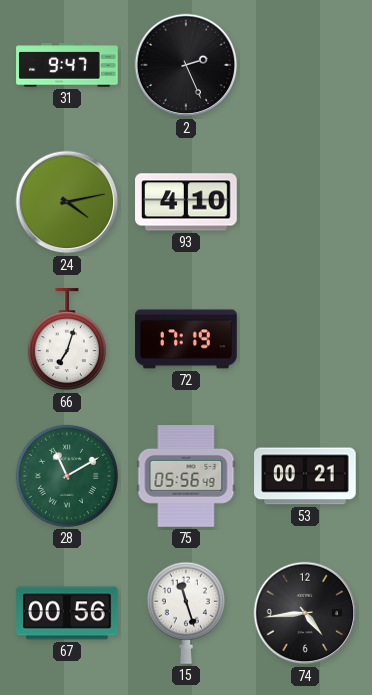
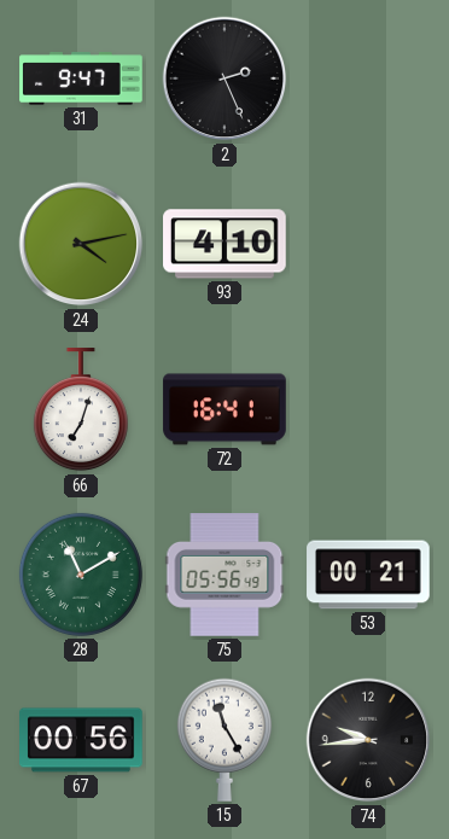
72: 17:19 -> 16:41
15: 11:27 -> 11:25
74: 4:44 -> 9:44
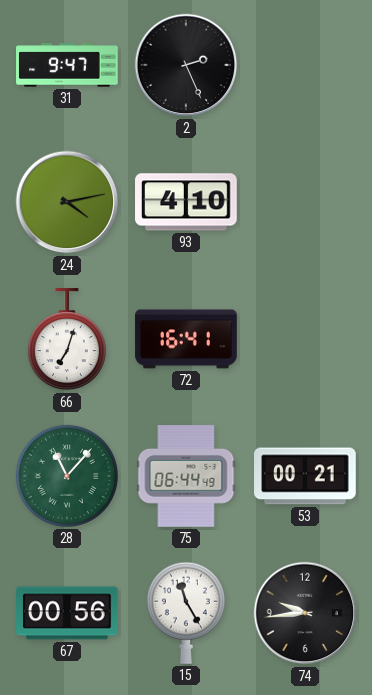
28: 11:10 -> 11:07
75: 05:56 -> 06:44
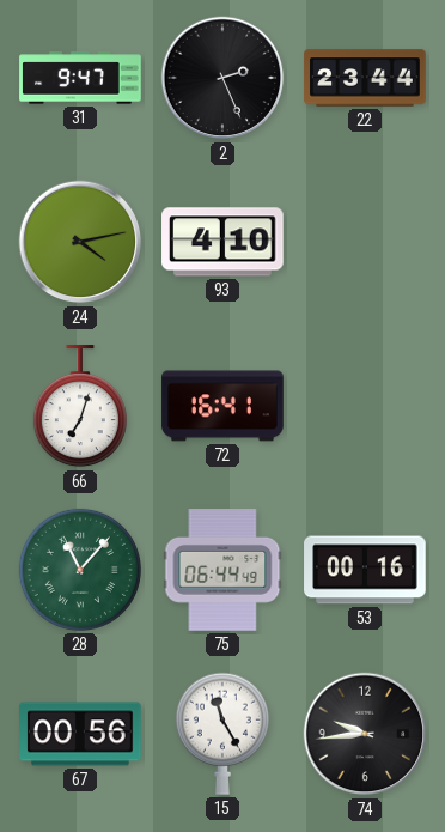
22: none -> 23:44
53: 00:21 -> 00:16
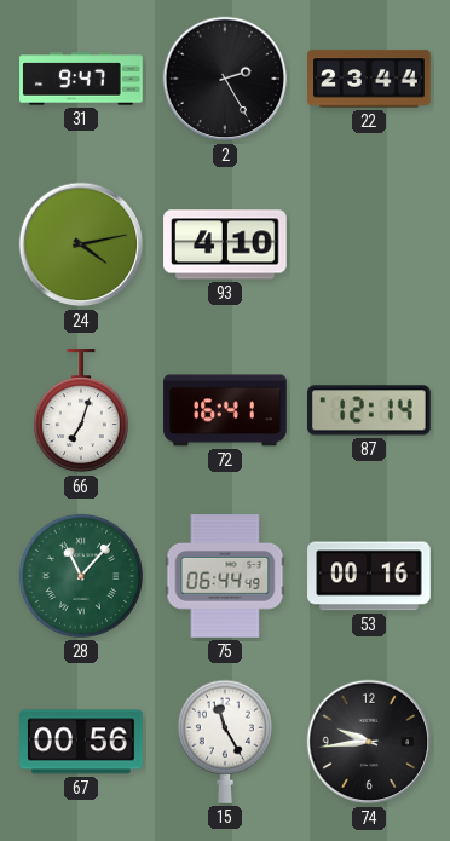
2: 2:26 -> 2:25
87: none -> 12:14
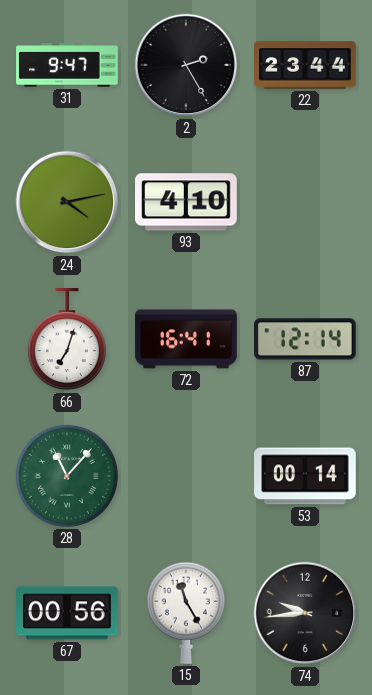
75: 06:44 -> none
53: 00:16 -> 00:14
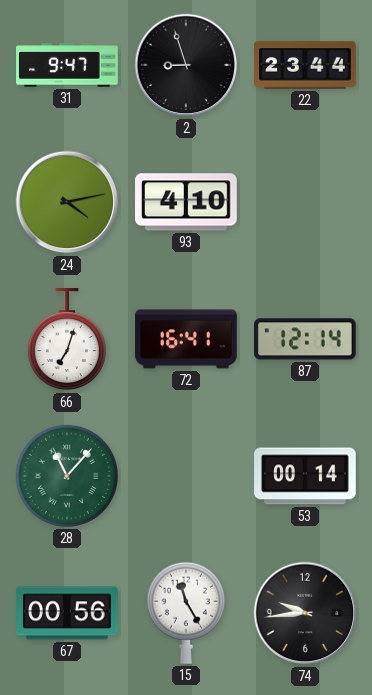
2: 2:25 -> 8:57
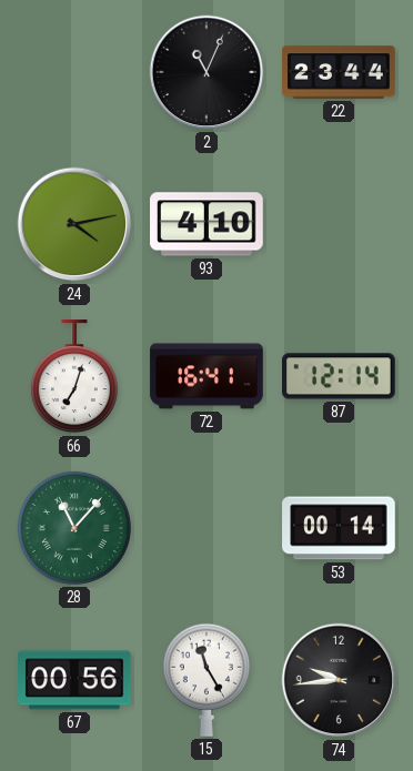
31: 9:47 -> none
2: 8:57 -> 11:04
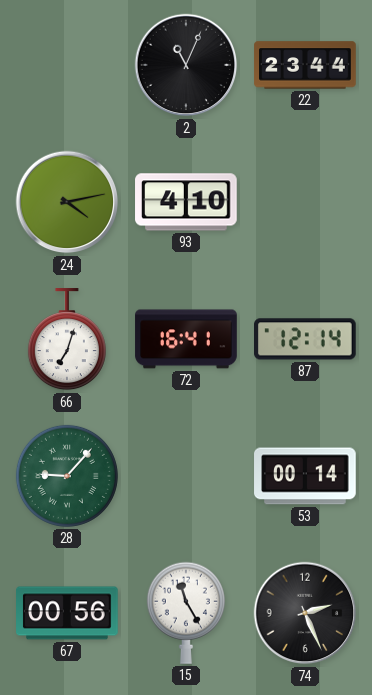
28: 11:07 -> 9:07
74: 9:44 -> 2:26
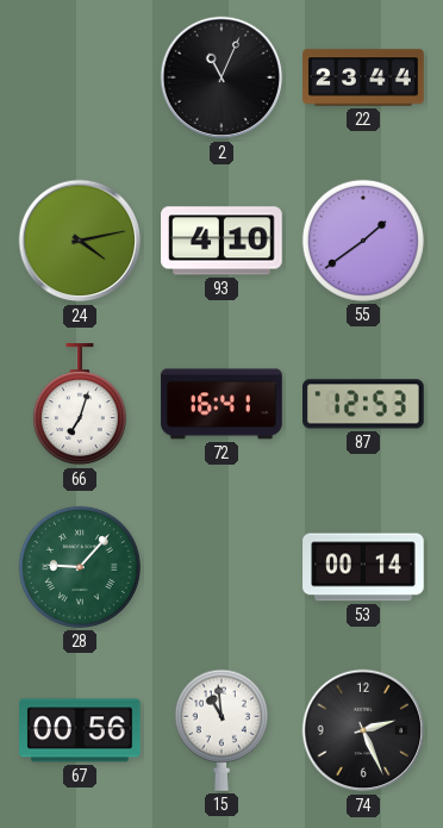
55: none -> 1:39
87: 12:14 -> 12:53
15: 11:25 -> 10:59
